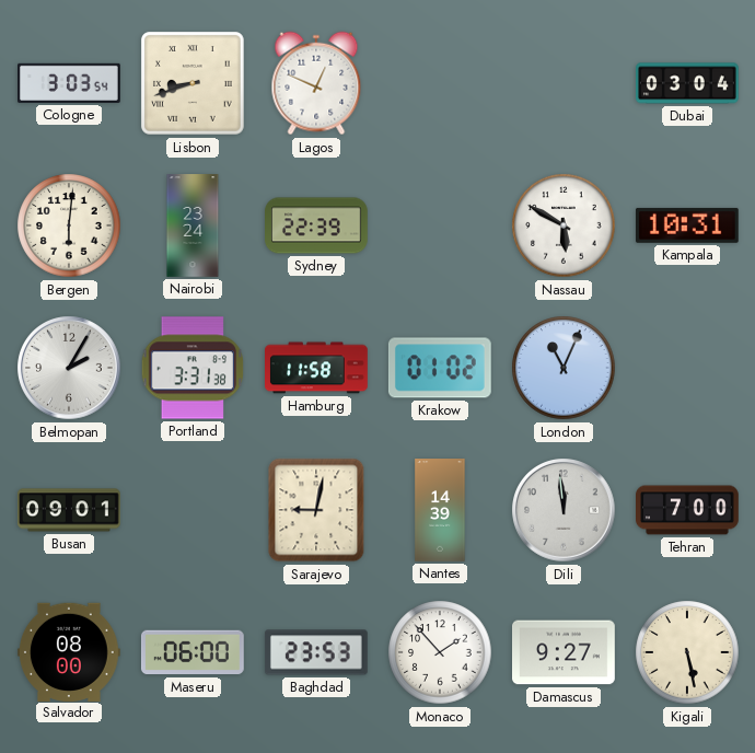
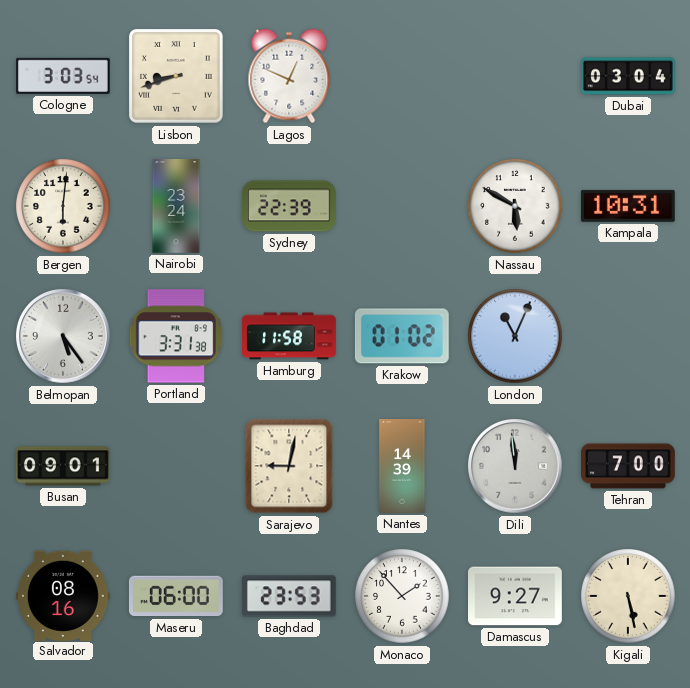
Belmopan: 2:05 -> 5:24
Salvador: 08:00 -> 08:16
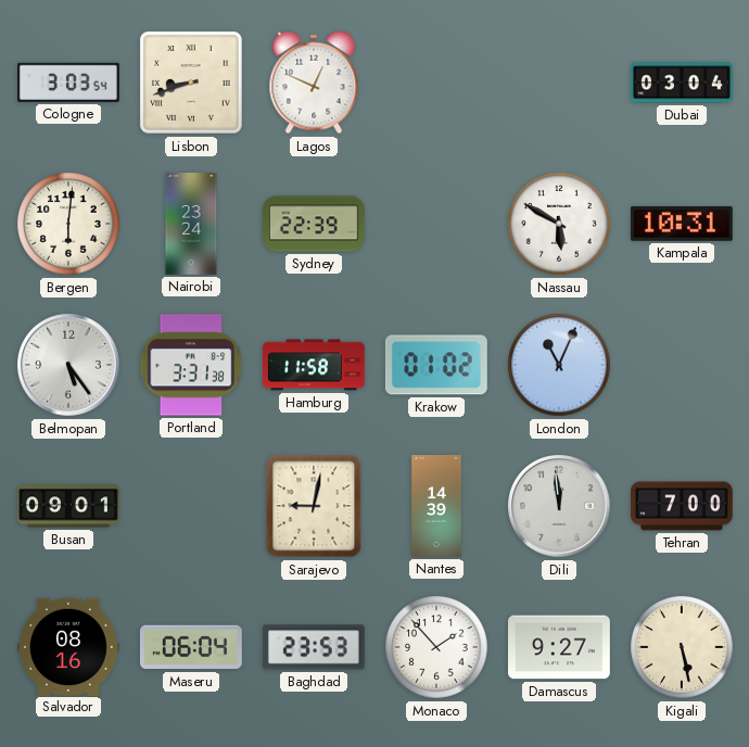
Maseru: 06:00 -> 06:04
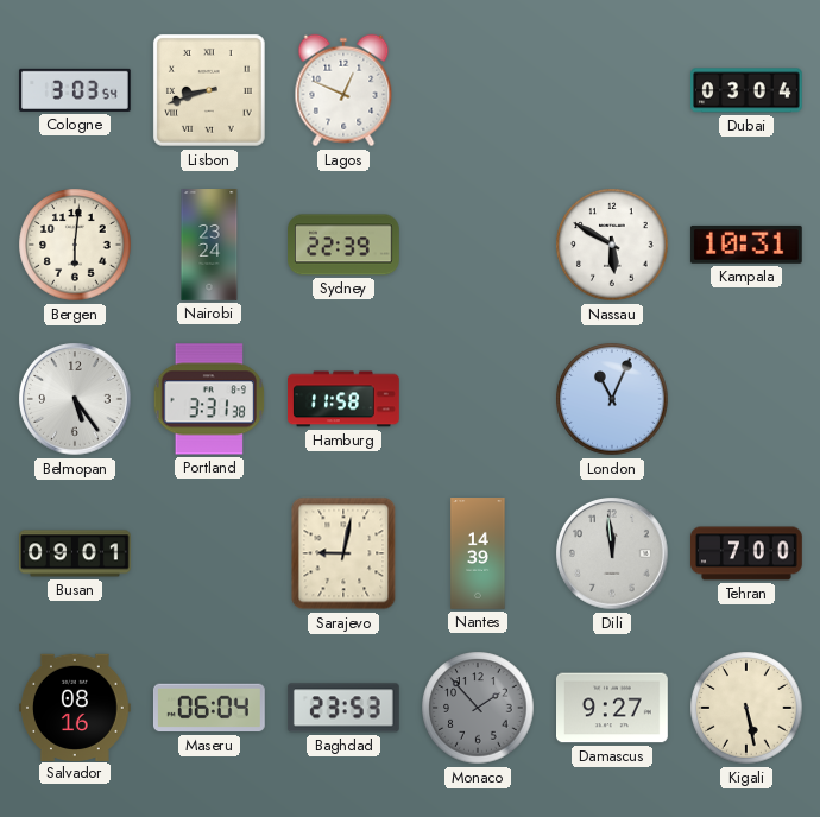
Krakow: 01:02 -> none
Monaco dial: white -> grey
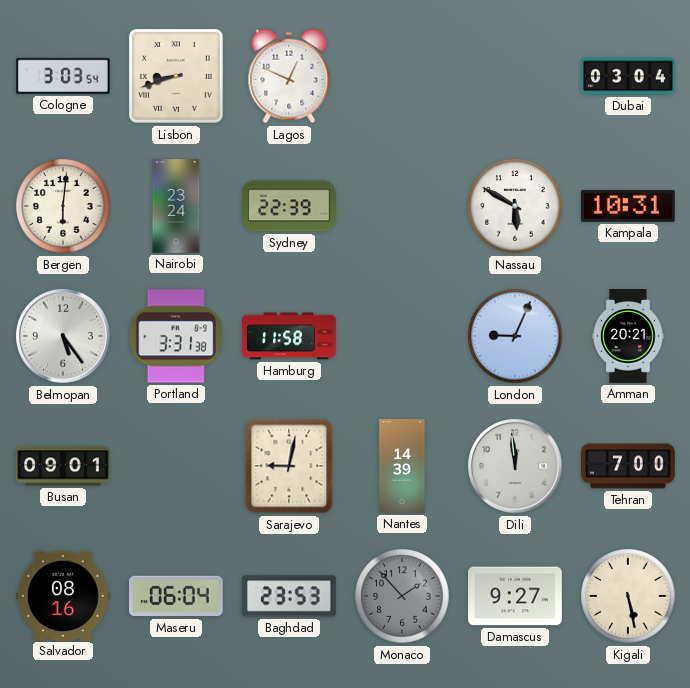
London: 11:04 -> 9:04
Amman: none -> 20:21
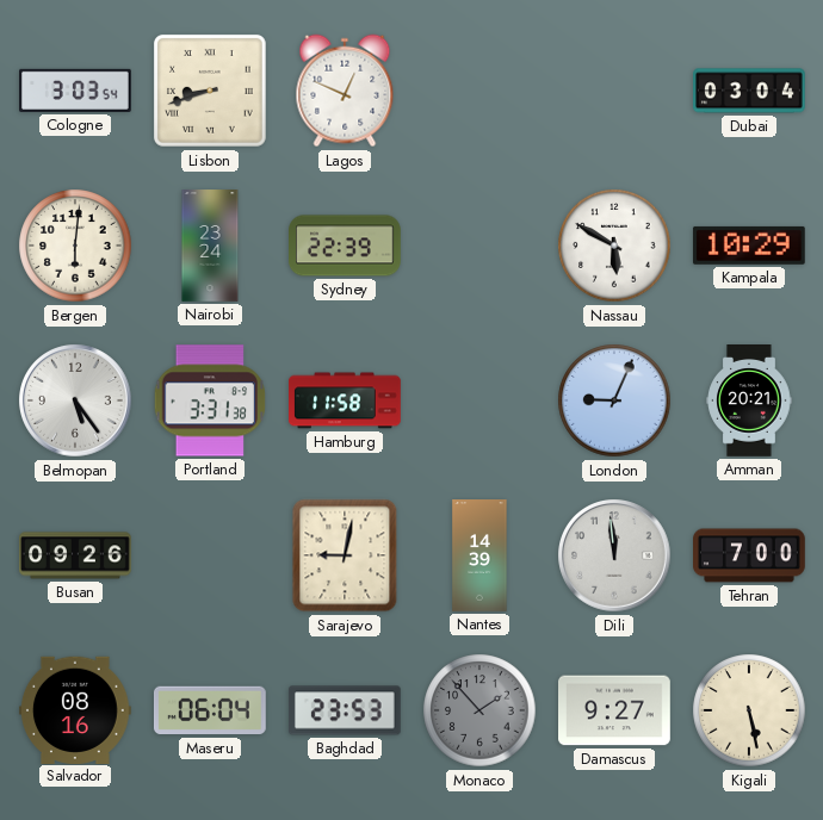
Kampala: 10:31 -> 10:29
Busan: 09:01 -> 09:26
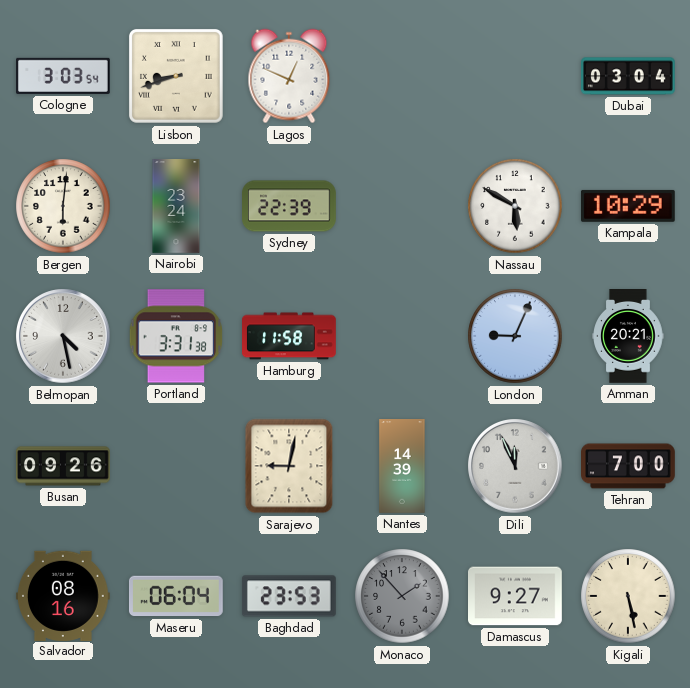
Belmopan: 5:24 -> 4:28
Dili: 11:59 -> 11:56
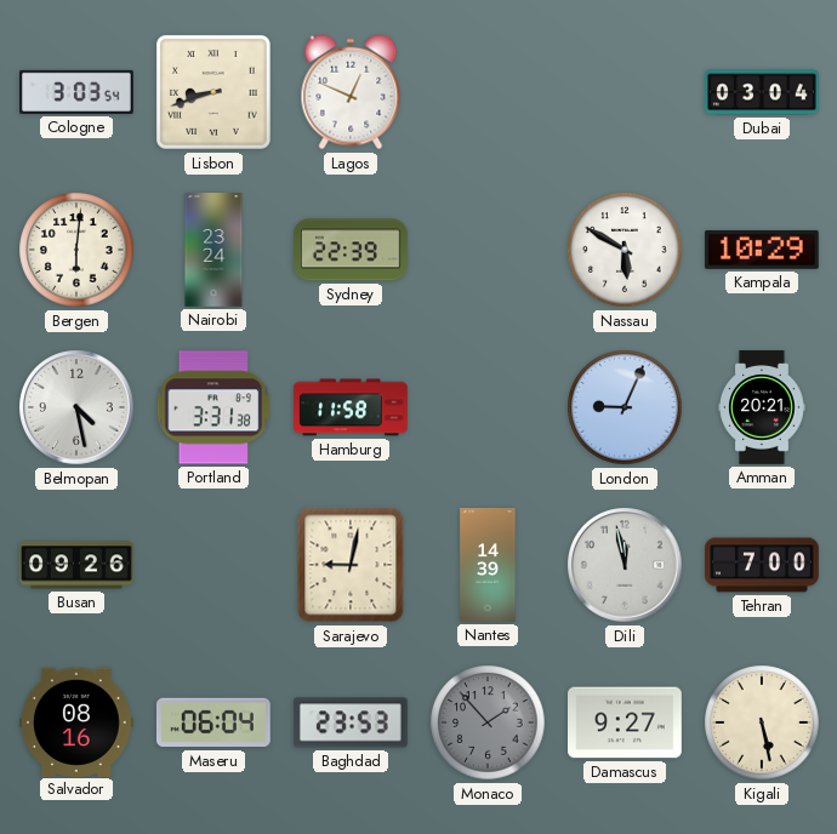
Dili: 11:56 -> 11:58
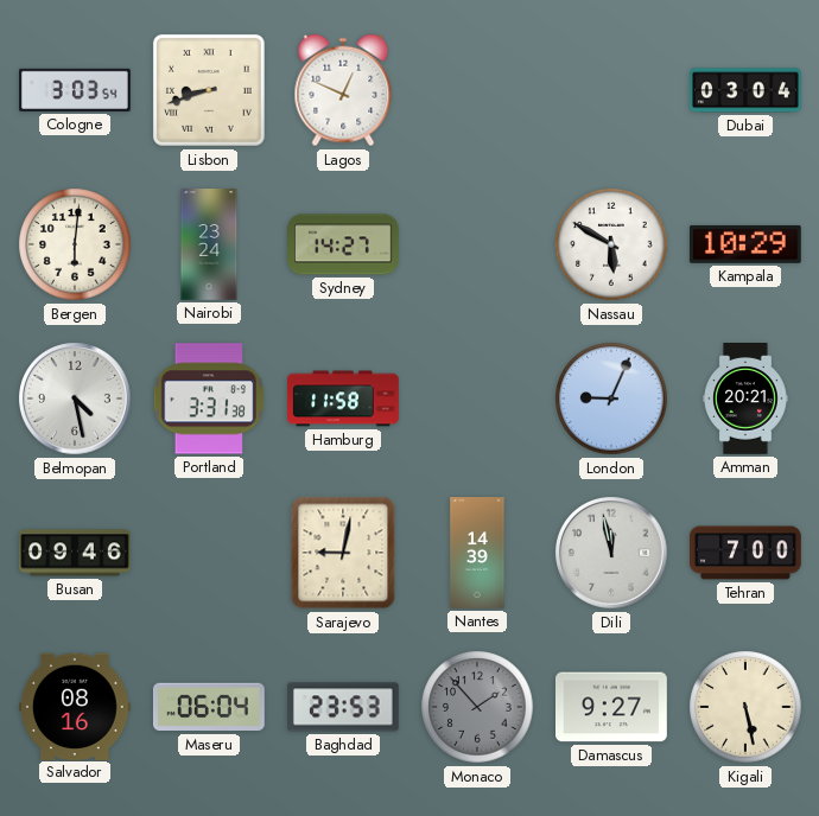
Sydney: 22:39 -> 14:27
Busan: 09:26 -> 09:46
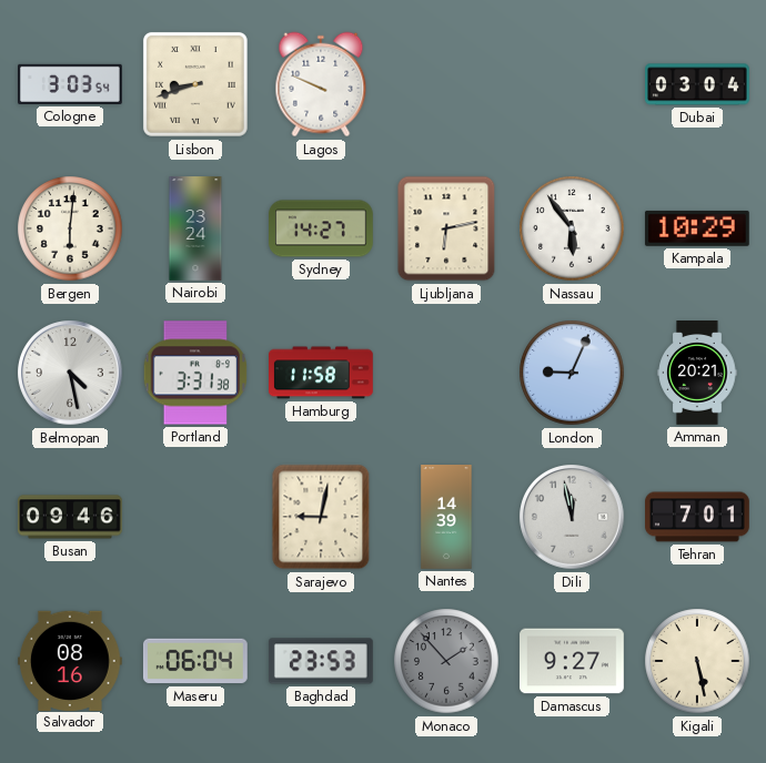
Lagos: 12:49 -> 9:49
Ljubljana: none -> 6:13
Nassau: 5:50 -> 5:54
Tehran: 7:00 -> 7:01
